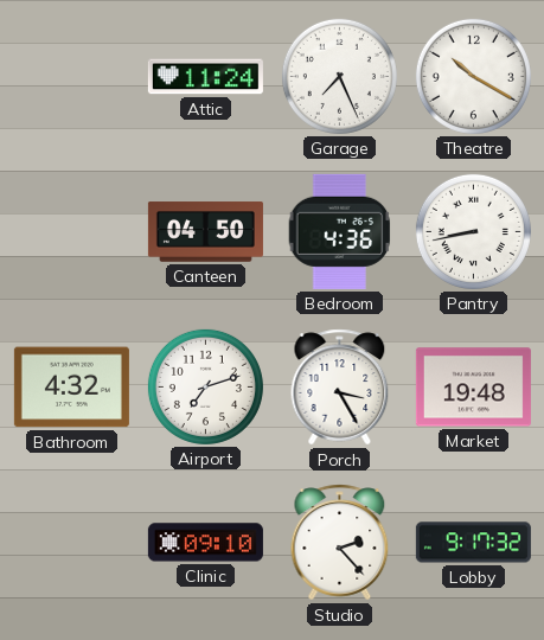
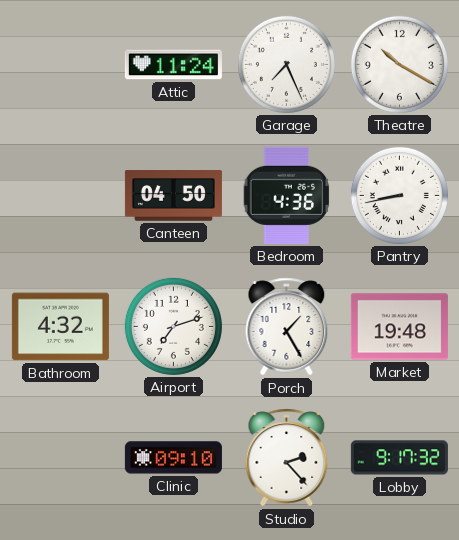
Porch: 3:25 -> 1:25
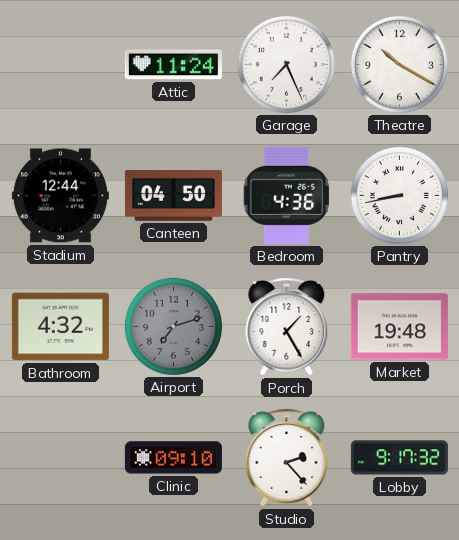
Stadium: none -> 12:44
Airport dial: white -> grey
